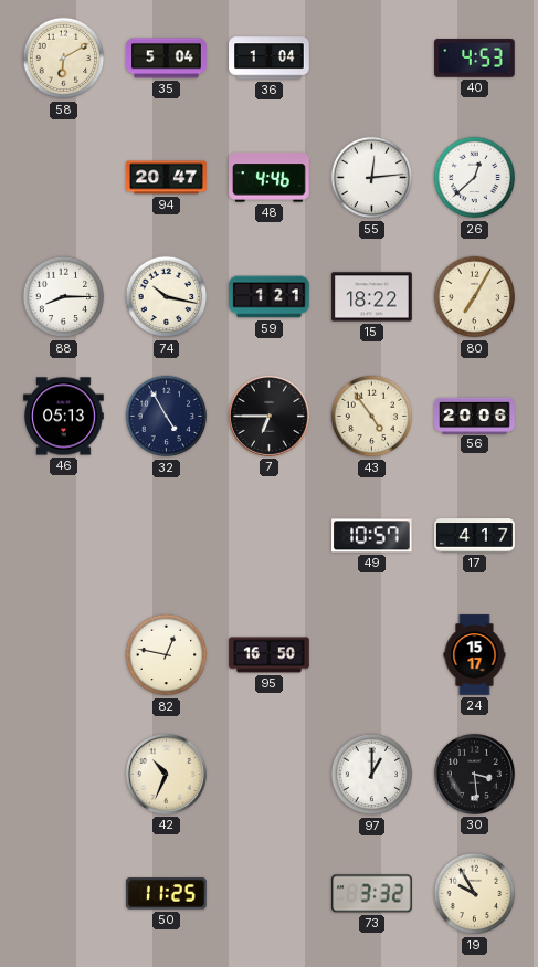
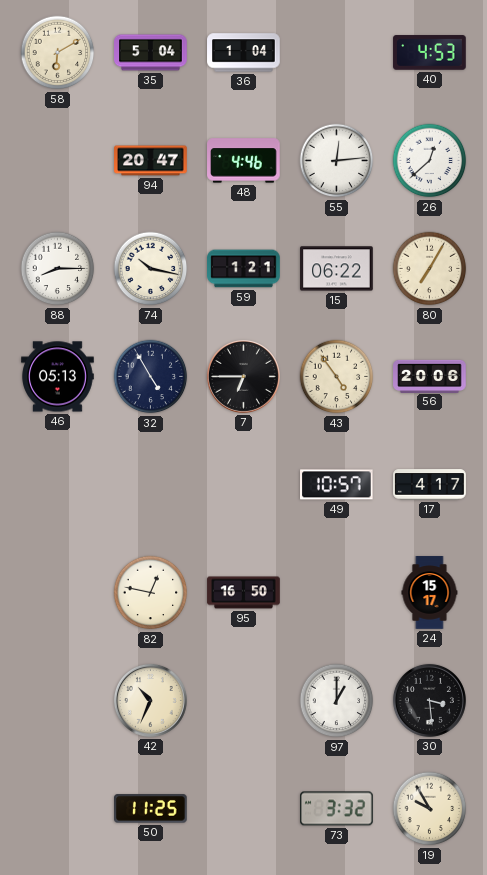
15: 18:22 -> 06:22
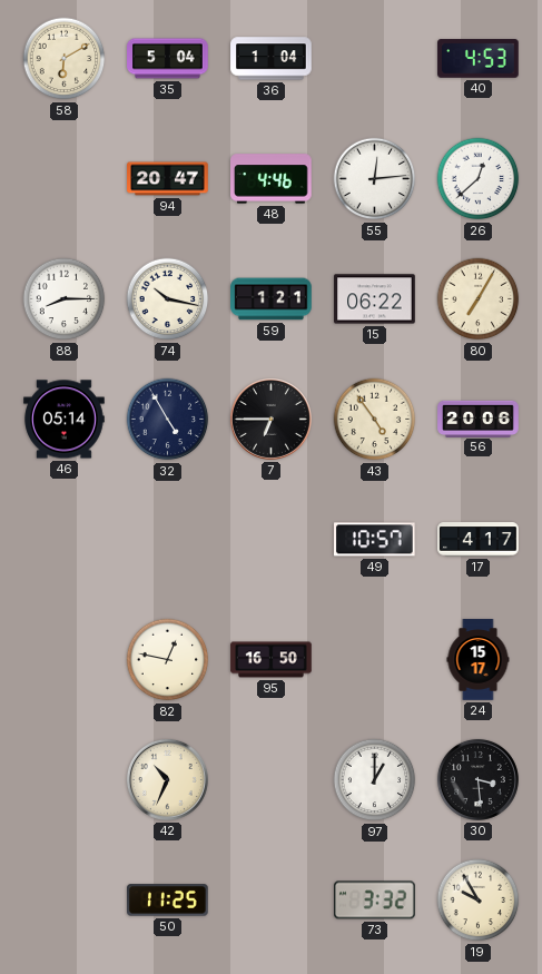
46: 05:13 -> 05:14
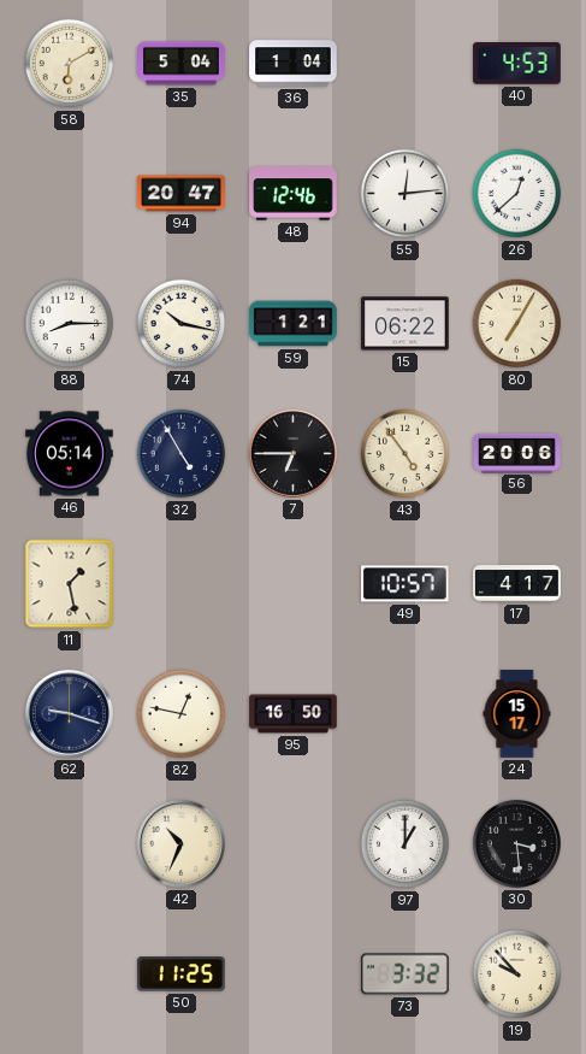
48: 4:46 -> 12:46
11: none -> 1:28
62: none -> 9:18
19: 9:55 -> 9:53
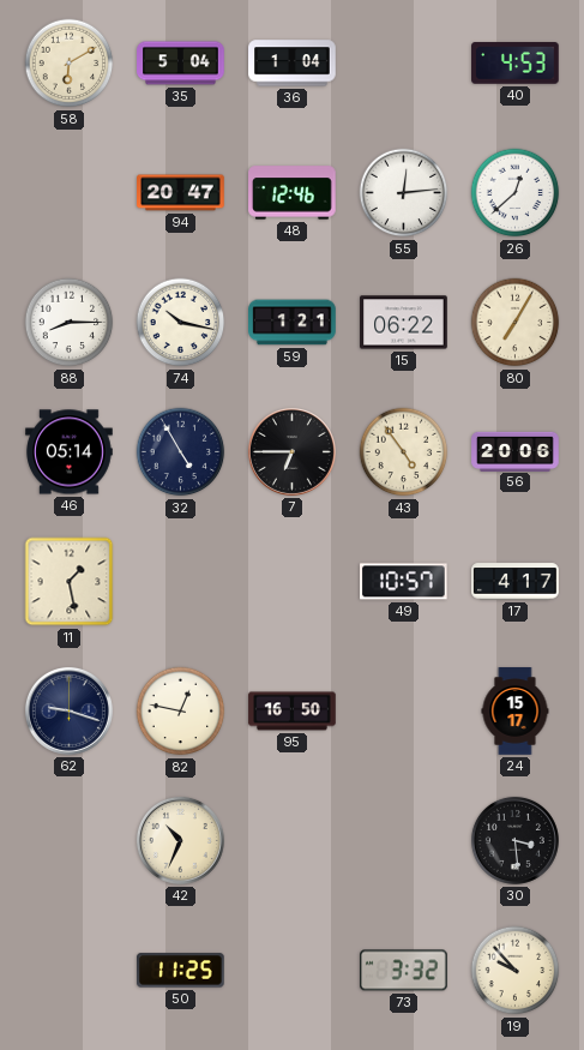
97: 1:00 -> none
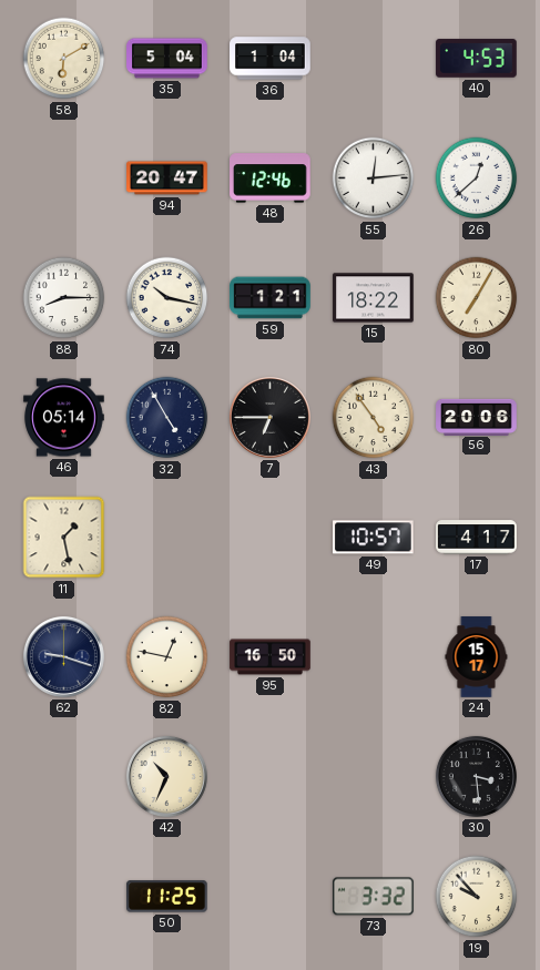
15: 06:22 -> 18:22
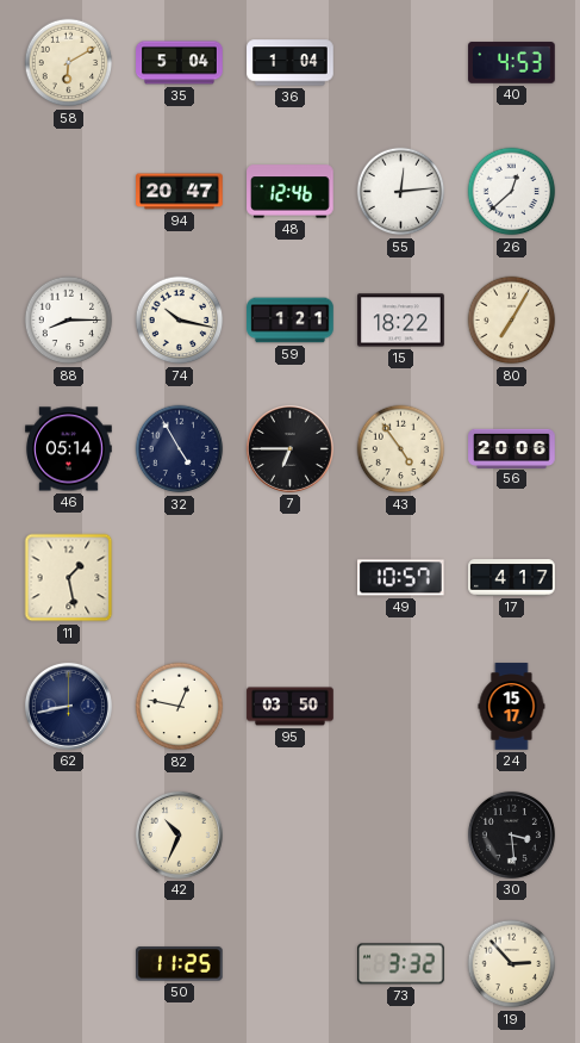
62: 9:18 -> 8:43
95: 16:50 -> 03:50
19: 9:53 -> 2:53
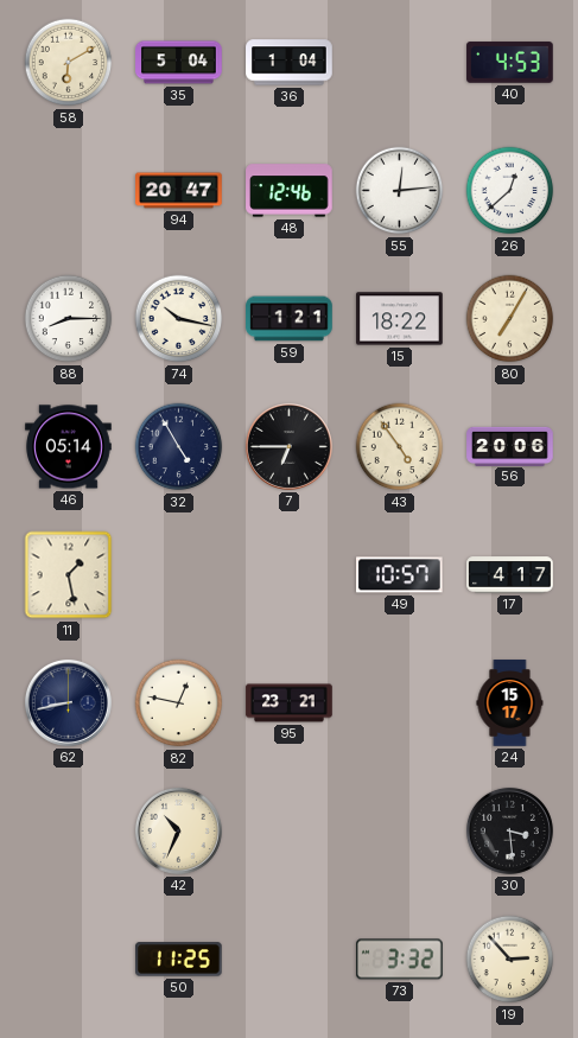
95: 03:50 -> 23:21
